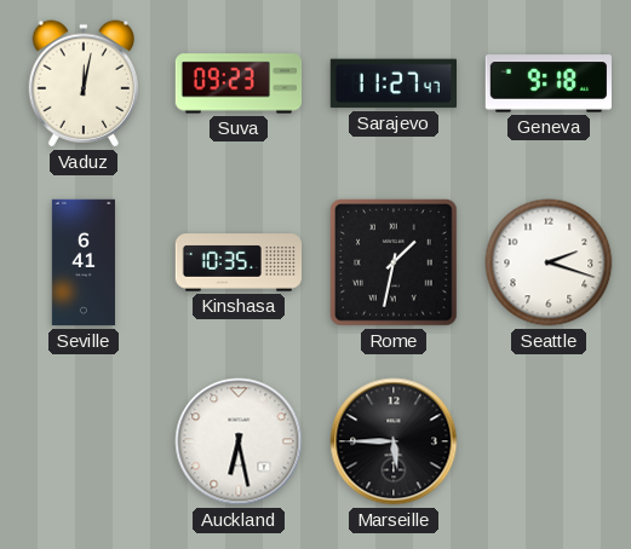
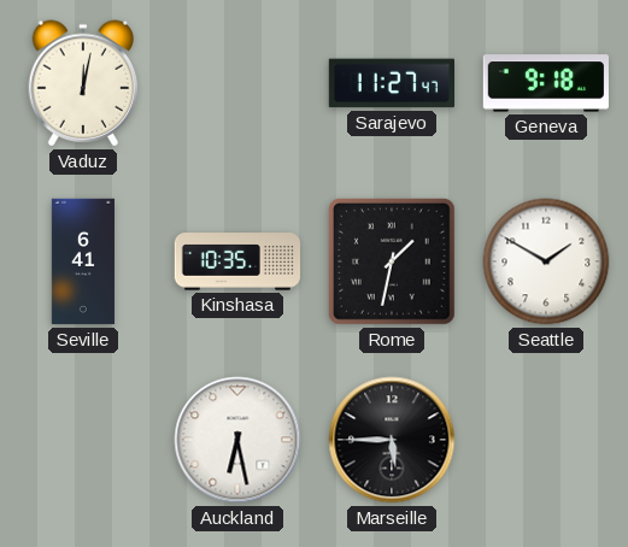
Suva: 09:23 -> none
Seattle: 2:18 -> 1:50
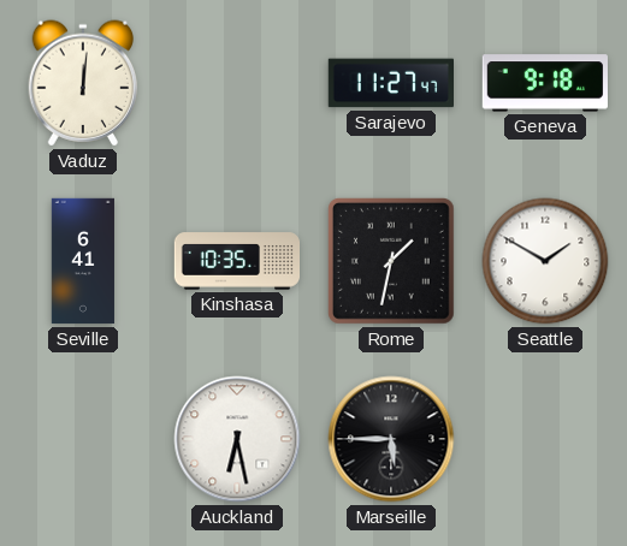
Vaduz: 12:02 -> 12:01
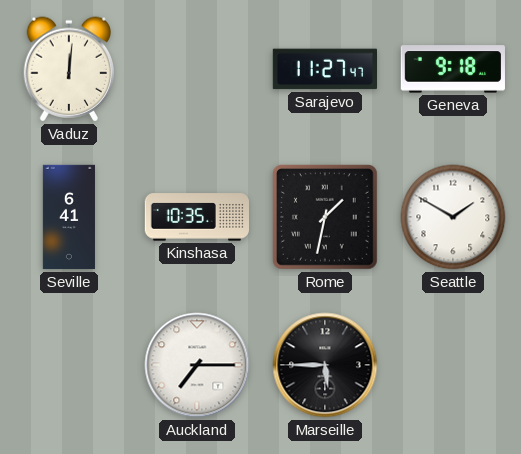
Auckland: 6:28 -> 7:15
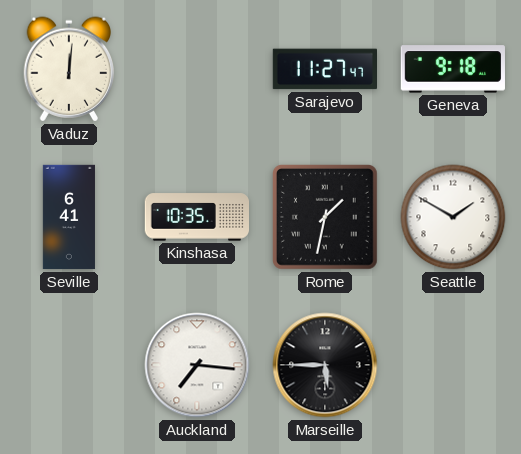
Auckland: 7:15 -> 7:16
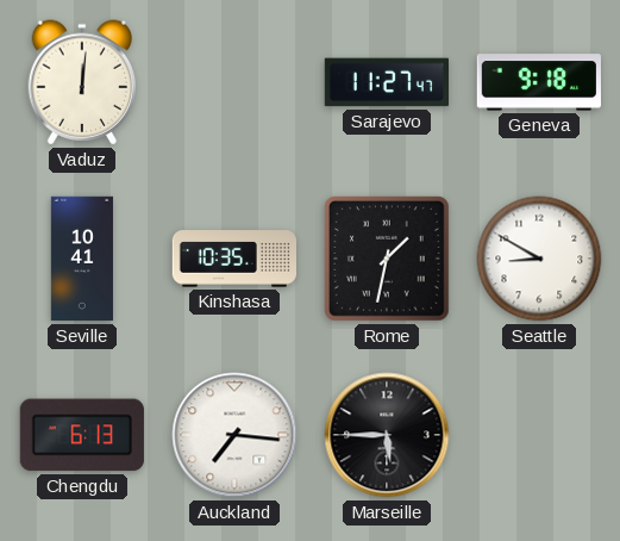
Seville: 6:41 -> 10:41
Seattle: 1:50 -> 8:50
Chengdu: none -> 6:13
